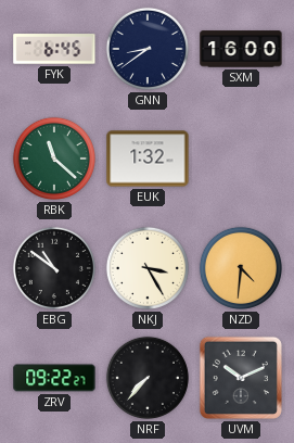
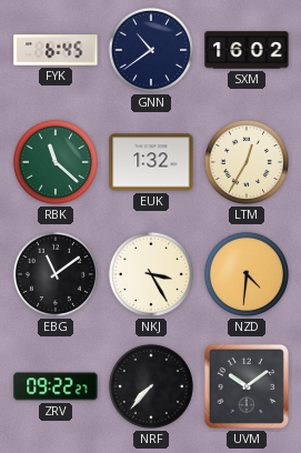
GNN: 8:39 -> 10:39
SXM: 16:00 -> 16:02
LTM: none -> 12:35
EBG: 10:51 -> 11:09
UVM: 10:11 -> 10:09
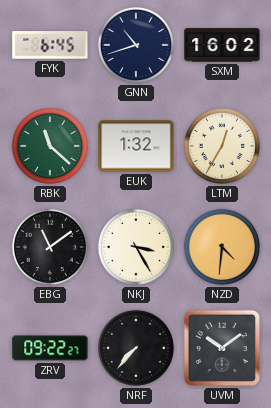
GNN: 10:39 -> 10:42
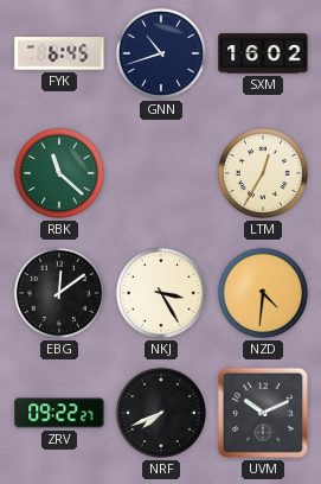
EUK: 1:32 -> none
EBG: 11:09 -> 12:09
NRF: 7:37 -> 7:41
UVM: 10:09 -> 10:11
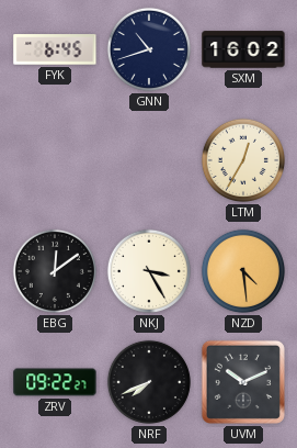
RBK: 11:22 -> none
NZD: 4:31 -> 4:29
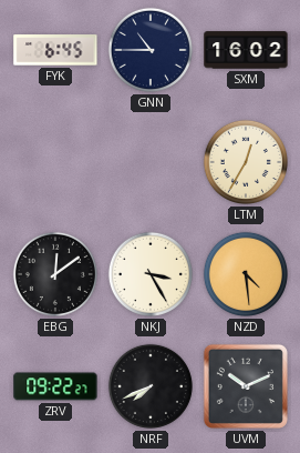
GNN: 10:42 -> 10:45
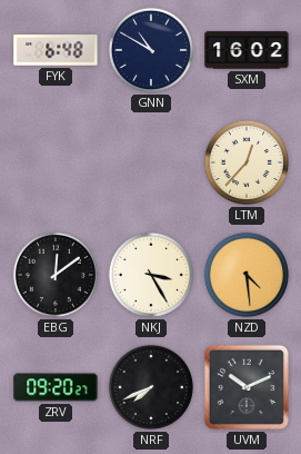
FYK: 6:45 -> 6:48
GNN: 10:45 -> 10:50
LTM: 12:35 -> 12:37
ZRV: 09:22 -> 09:20
